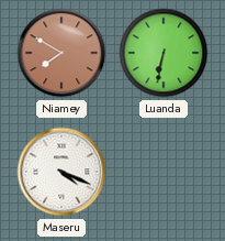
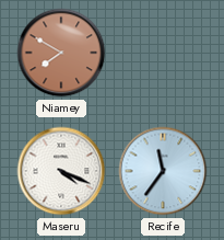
Luanda: 6:32 -> none
Recife: none -> 11:36
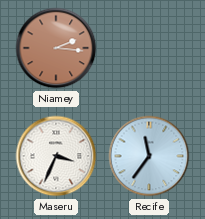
Niamey: 7:50 -> 2:16
Maseru: 4:19 -> 3:34
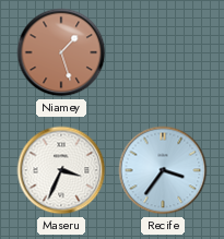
Niamey: 2:16 -> 1:27
Recife: 11:36 -> 3:36
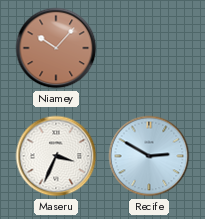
Niamey: 1:27 -> 10:07
Recife: 3:36 -> 2:50
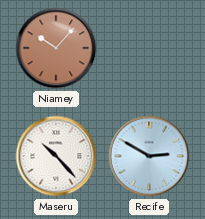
Maseru: 3:34 -> 10:23
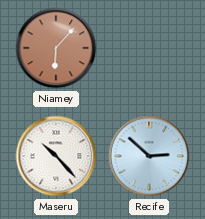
Niamey: 10:07 -> 6:07
Recife: 2:50 -> 2:52
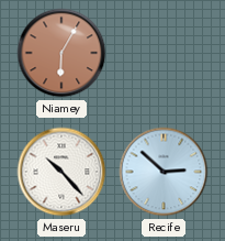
Niamey: 6:07 -> 6:05
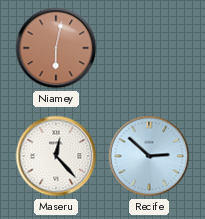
Niamey: 6:05 -> 6:02
Maseru: 10:23 -> 12:23
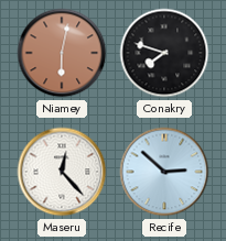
Conakry: none -> 7:48
